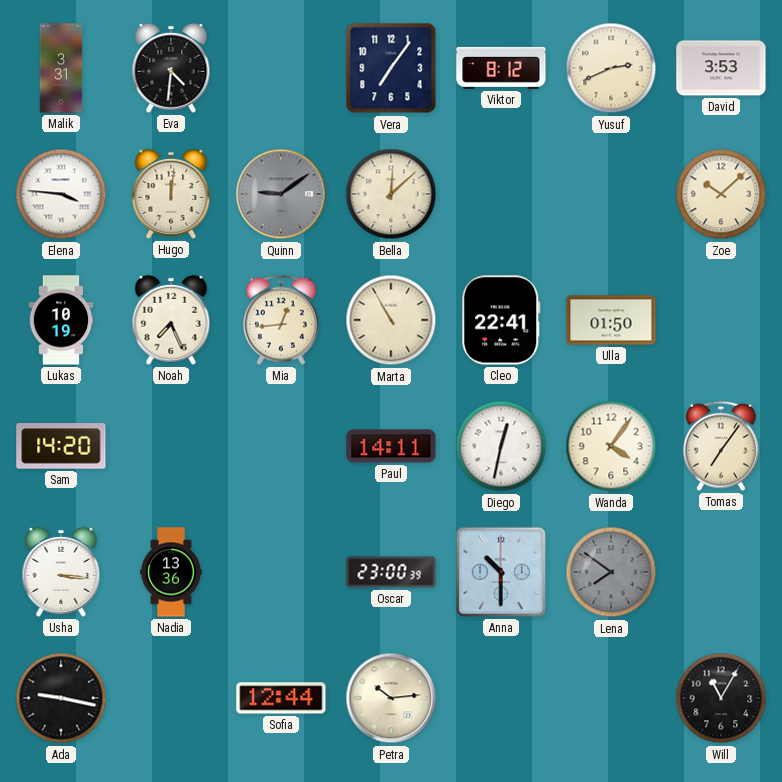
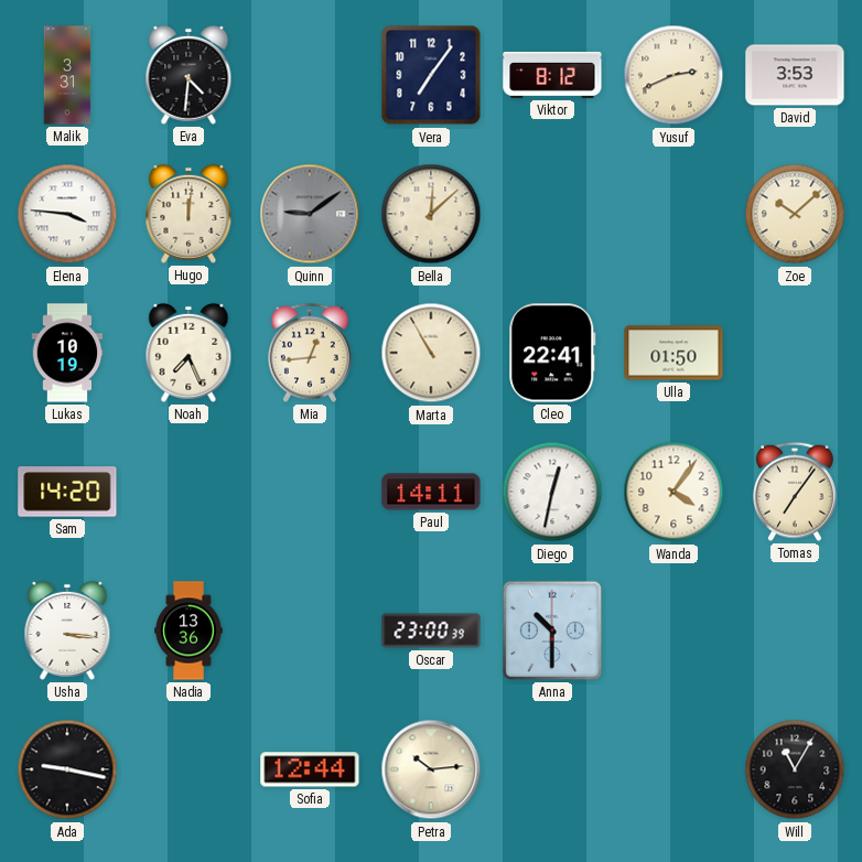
Lena: 7:51 -> none
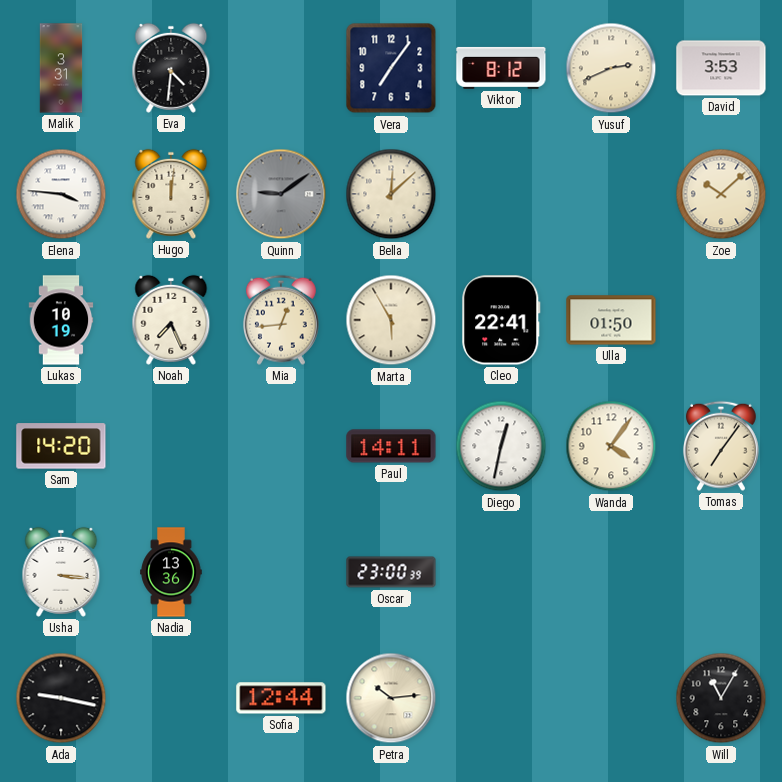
Marta: 10:55 -> 5:55
Anna: 10:30 -> none
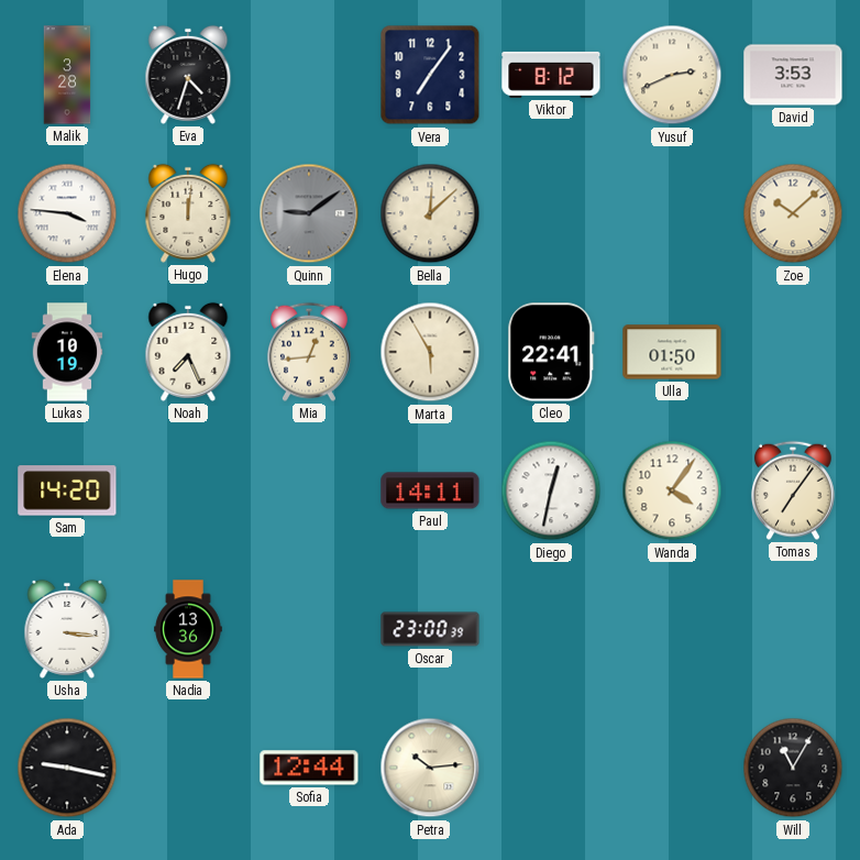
Malik: 3:31 -> 3:28
Eva: 4:31 -> 4:33
